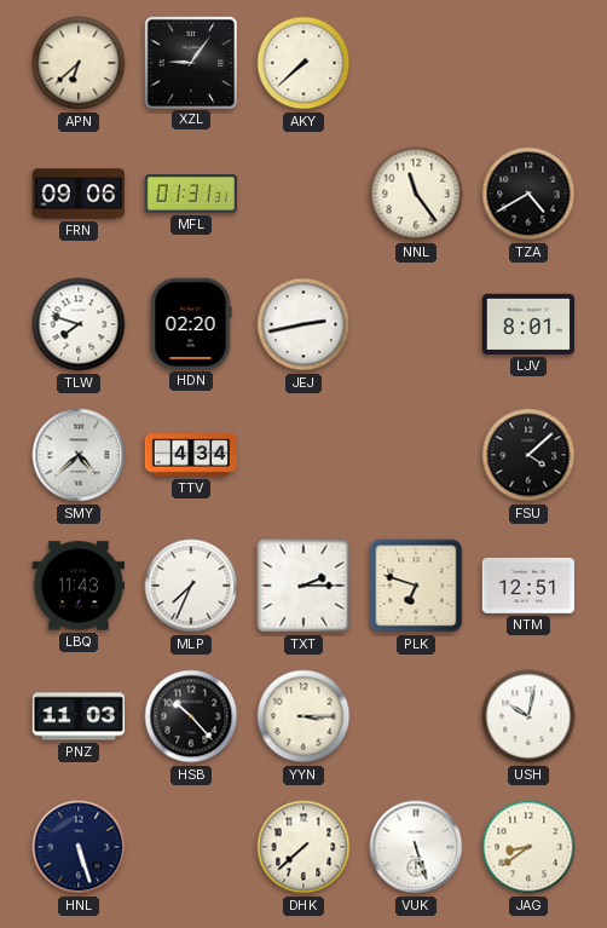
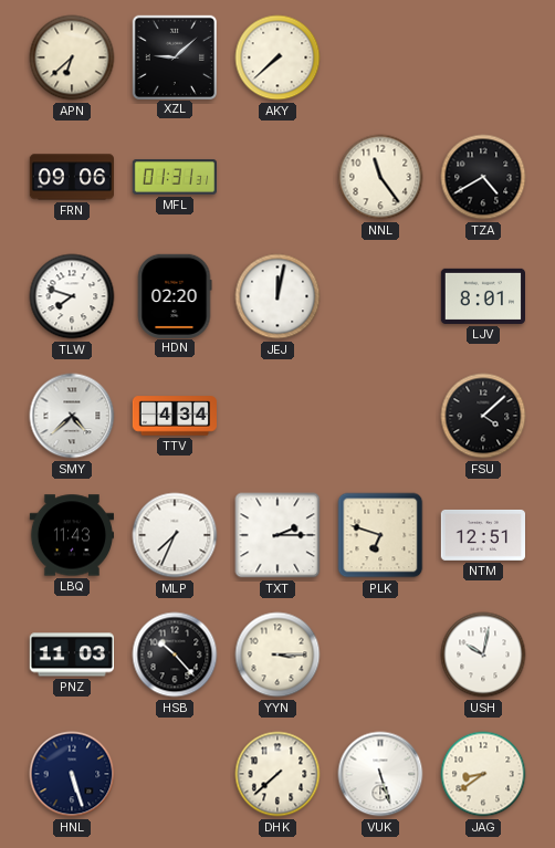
XZL: 9:06 -> 9:08
JEJ: 2:43 -> 12:02
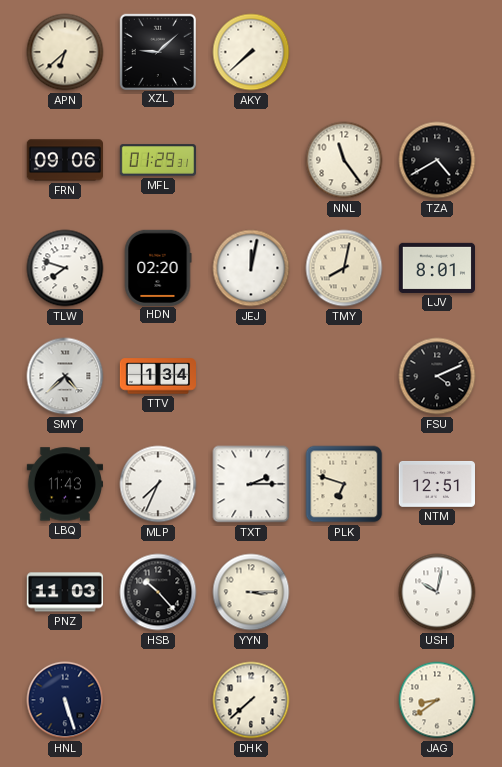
MFL: 01:31 -> 01:29
TMY: none -> 8:02
TTV: 4:34 -> 1:34
FSU: 4:08 -> 4:11
VUK: 5:27 -> none
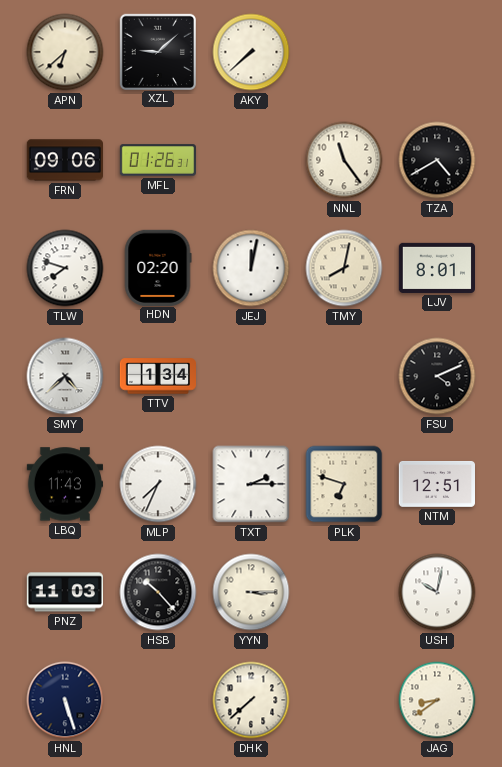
MFL: 01:29 -> 01:26
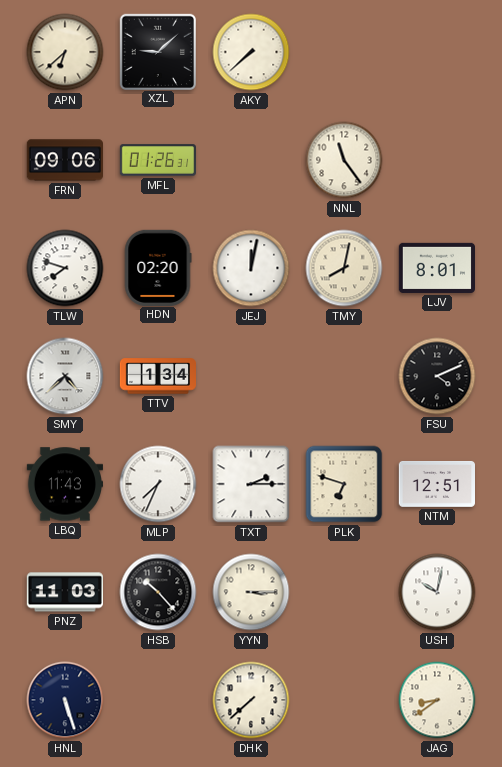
TZA: 4:40 -> none
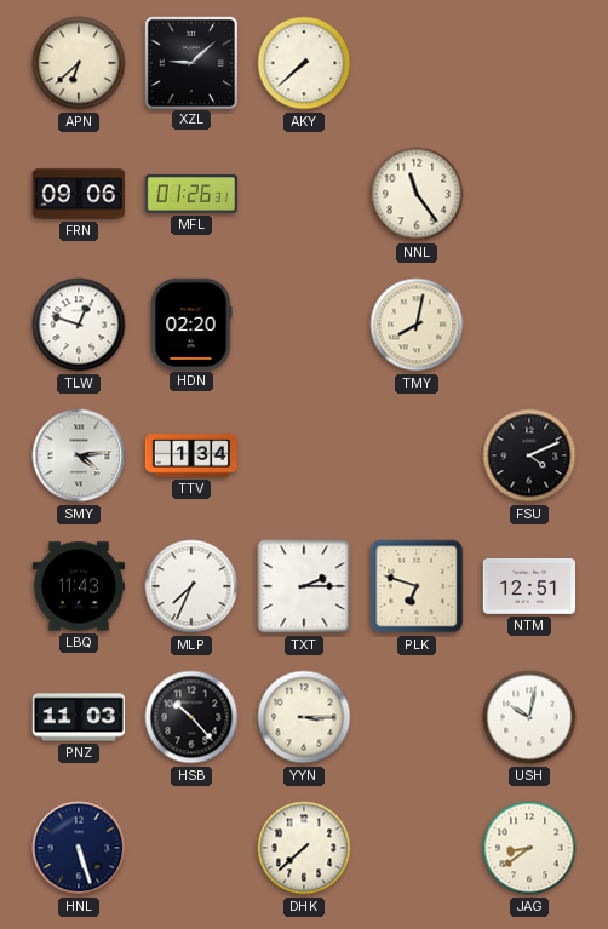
TLW: 7:48 -> 12:48
JEJ: 12:02 -> none
LJV: 8:01 -> none
SMY: 4:38 -> 4:14
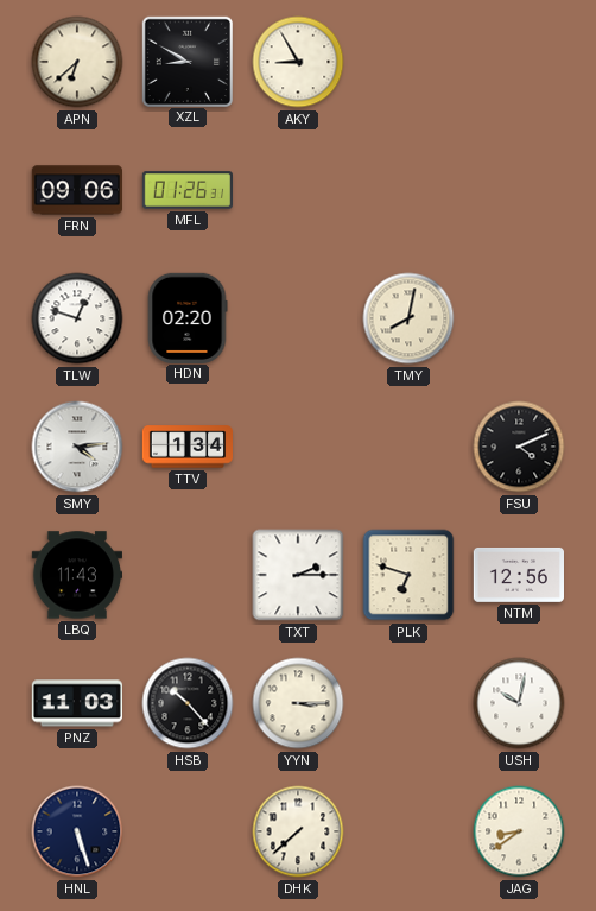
XZL: 9:08 -> 8:50
AKY: 7:38 -> 8:55
NNL: 11:24 -> none
MLP: 7:34 -> none
NTM: 12:51 -> 12:56
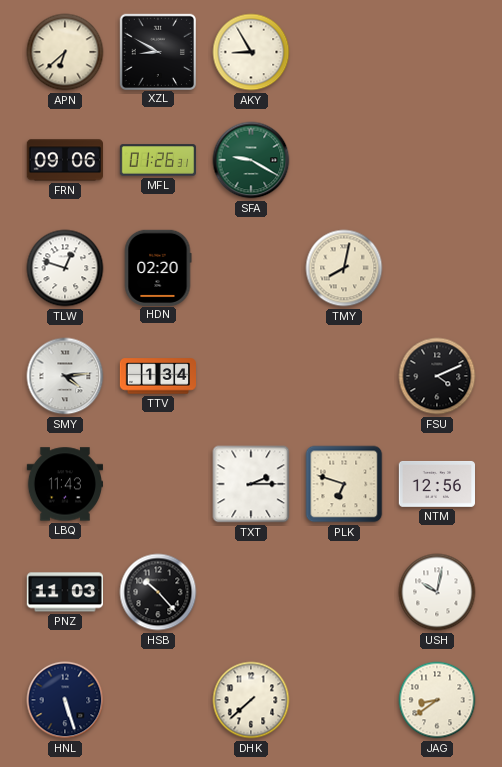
SFA: none -> 9:20
YYN: 3:15 -> none
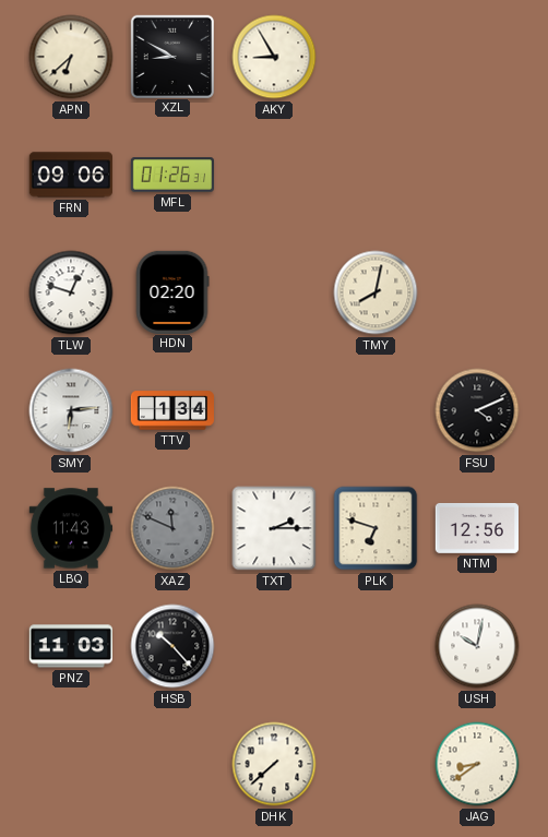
SFA: 9:20 -> none
SMY: 4:14 -> 6:14
XAZ: none -> 11:49
HNL: 5:27 -> none
